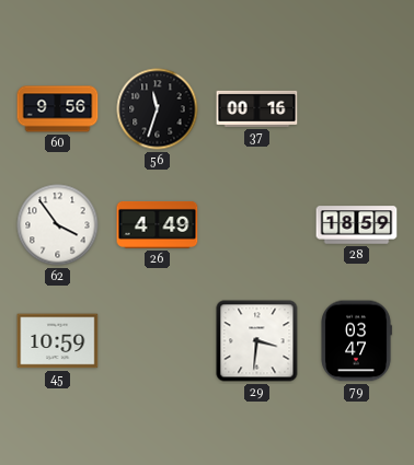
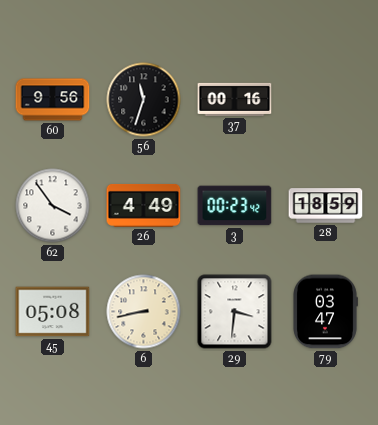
3: none -> 00:23
45: 10:59 -> 05:08
6: none -> 8:43
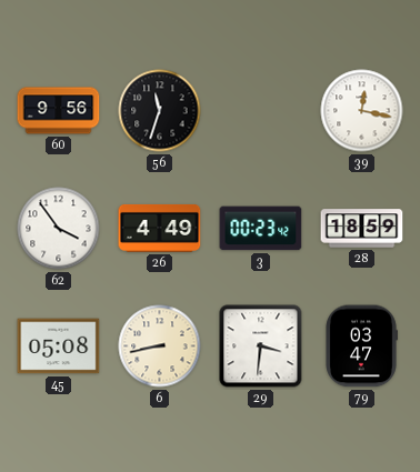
37: 00:16 -> none
39: none -> 12:17
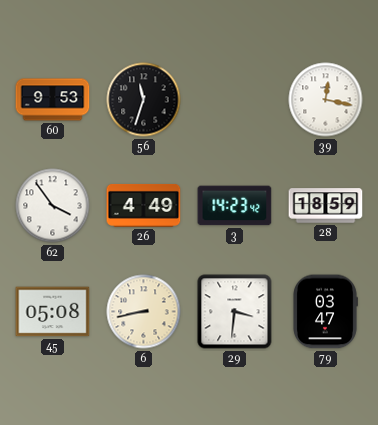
60: 9:56 -> 9:53
3: 00:23 -> 14:23
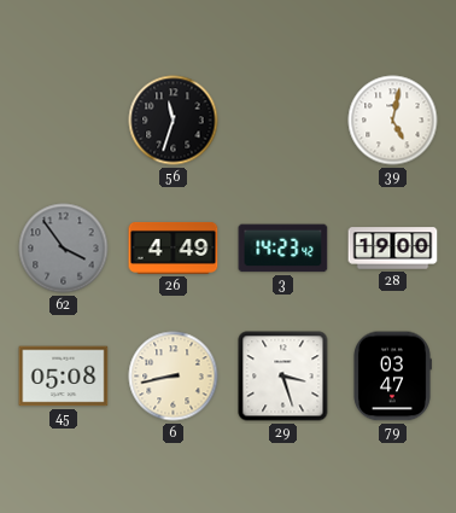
60: 9:53 -> none
39: 12:17 -> 5:02
62 dial: white -> grey
28: 18:59 -> 19:00
29: 3:31 -> 3:27
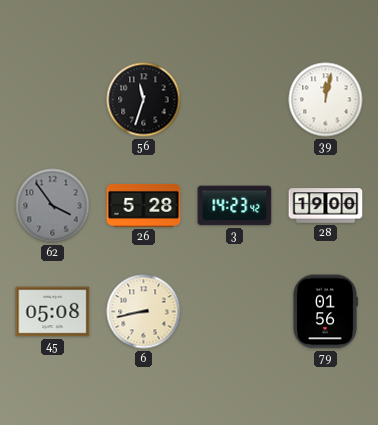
39: 5:02 -> 12:02
26: 4:49 -> 5:28
29: 3:27 -> none
79: 03:47 -> 01:56
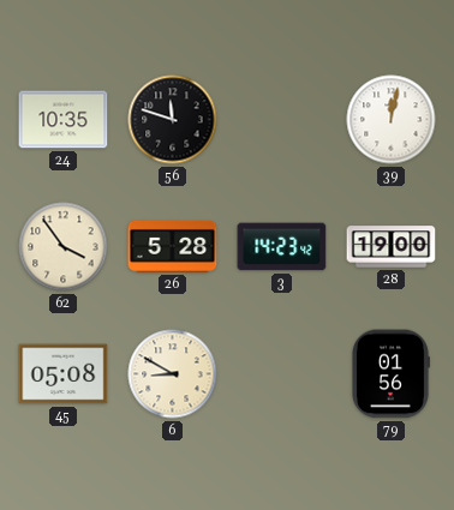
24: none -> 10:35
56: 11:33 -> 11:48
62 dial: grey -> cream
6: 8:43 -> 8:50
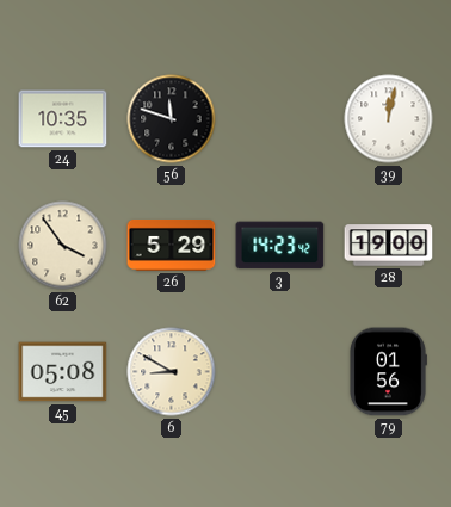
26: 5:28 -> 5:29
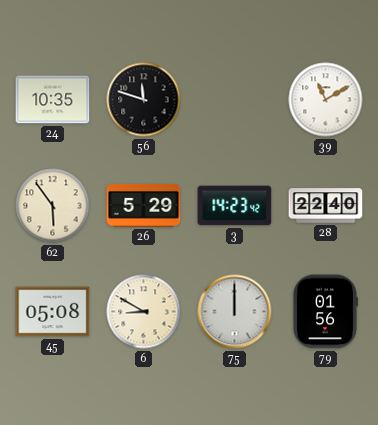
39: 12:02 -> 11:10
62: 3:54 -> 5:54
28: 19:00 -> 22:40
75: none -> 12:00
